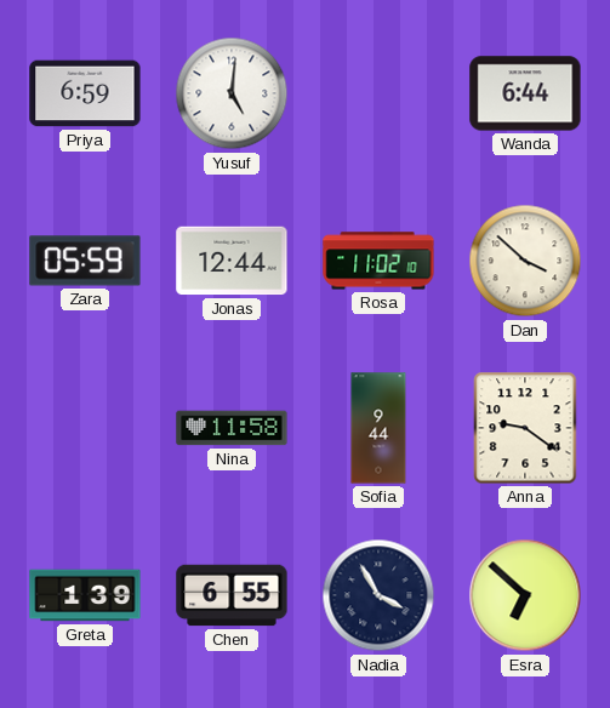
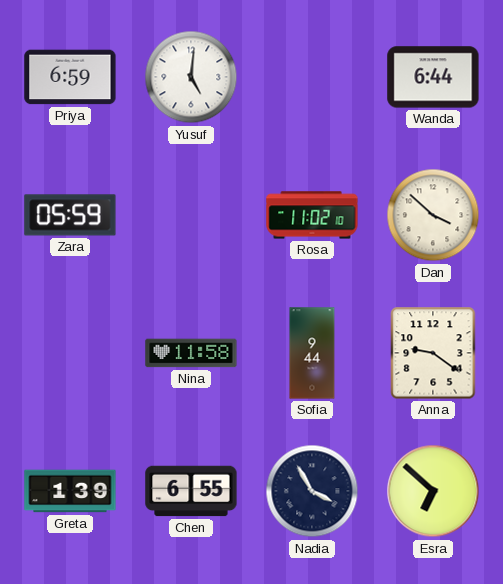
Jonas: 12:44 -> none
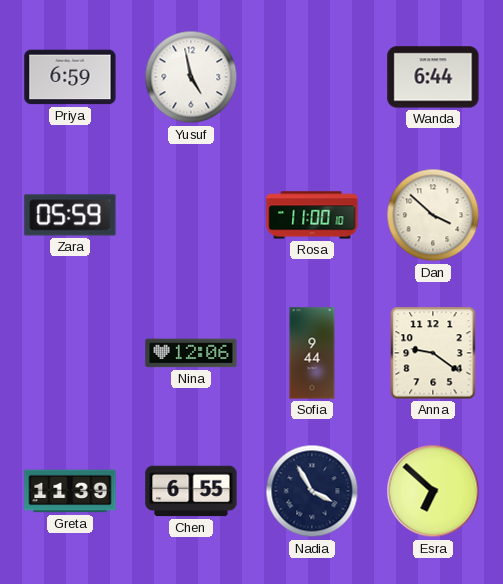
Yusuf: 5:01 -> 4:58
Rosa: 11:02 -> 11:00
Nina: 11:58 -> 12:06
Greta: 1:39 -> 11:39
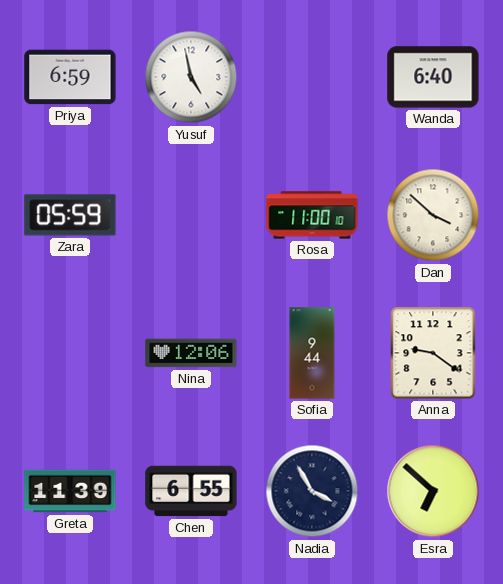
Wanda: 6:44 -> 6:40
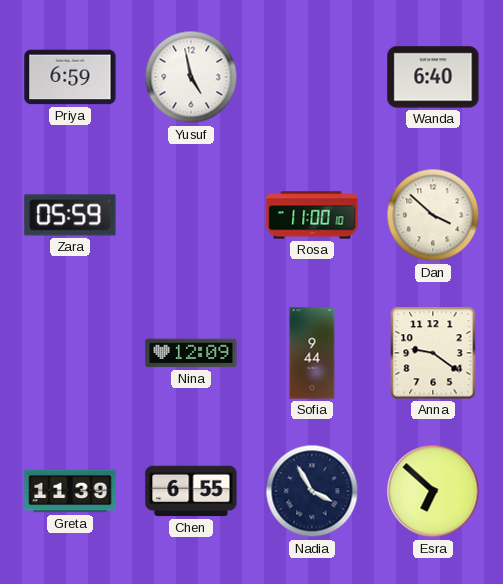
Nina: 12:06 -> 12:09
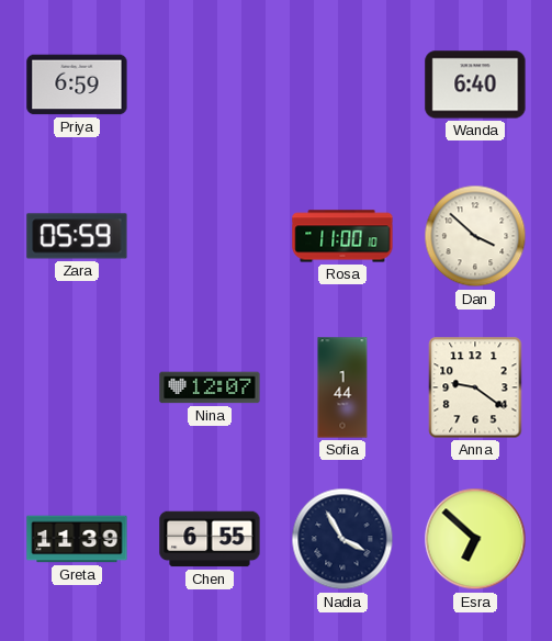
Yusuf: 4:58 -> none
Nina: 12:09 -> 12:07
Sofia: 9:44 -> 1:44
